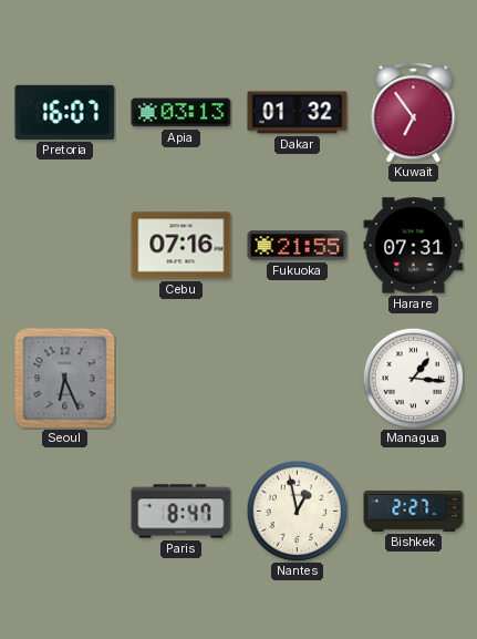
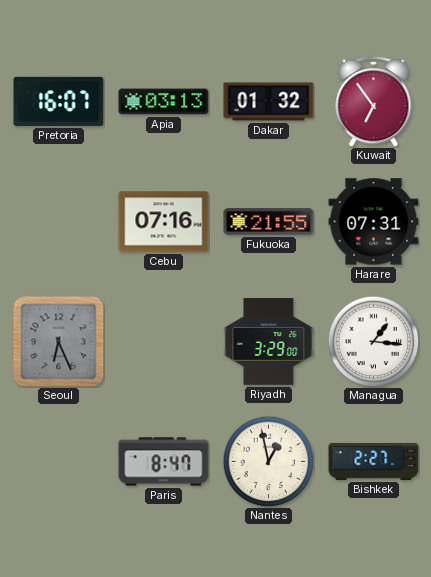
Riyadh: none -> 3:29
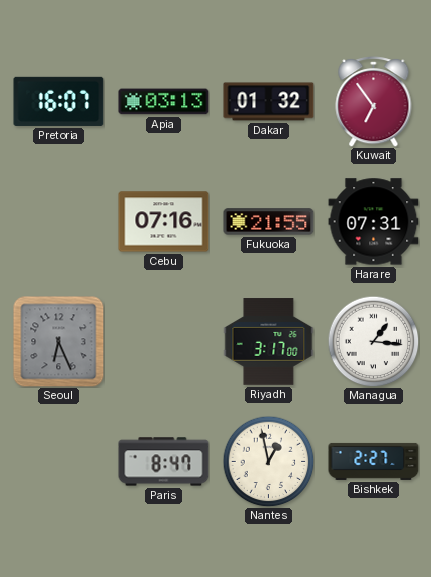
Riyadh: 3:29 -> 3:17
